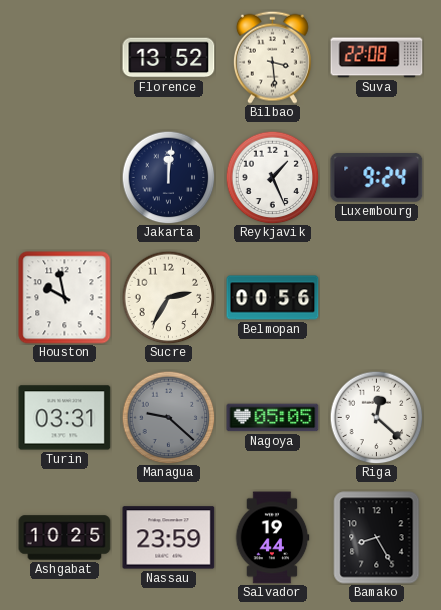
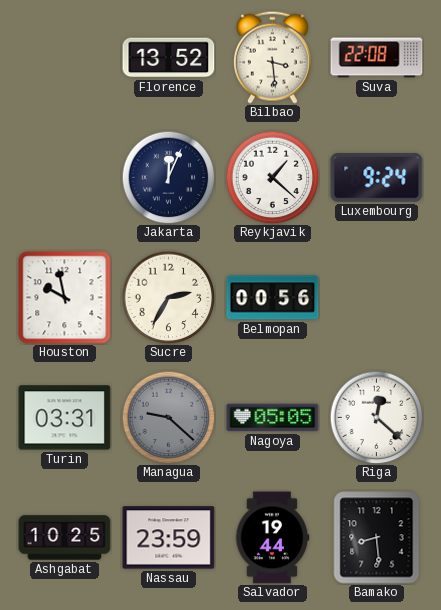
Jakarta: 12:01 -> 12:04
Reykjavik: 1:26 -> 1:22
Bamako: 8:25 -> 8:29
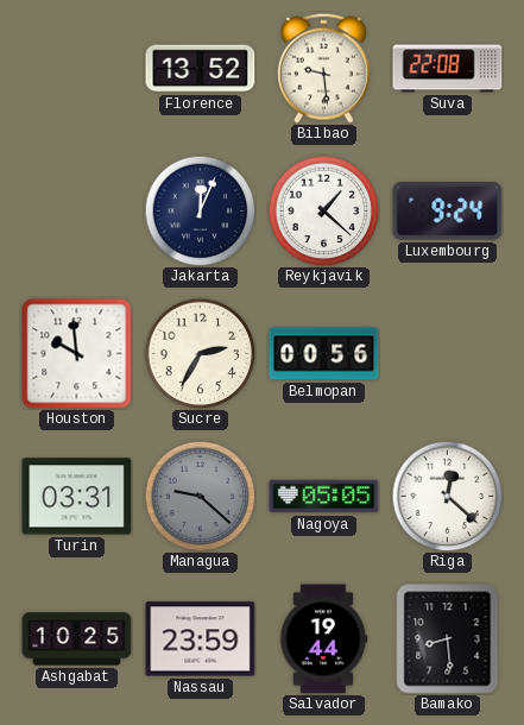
Bilbao: 3:29 -> 9:29
Houston: 9:58 -> 9:59
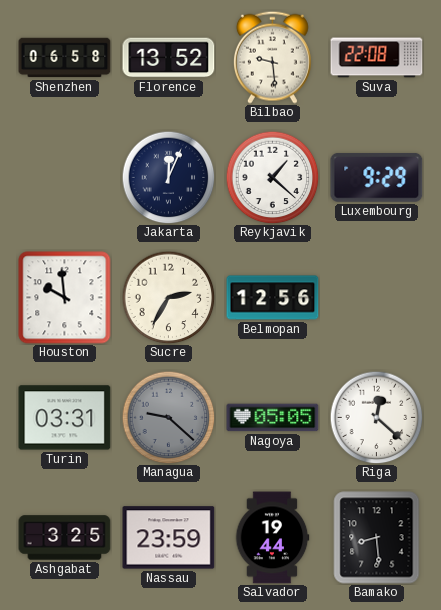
Shenzhen: none -> 06:58
Luxembourg: 9:24 -> 9:29
Belmopan: 00:56 -> 12:56
Ashgabat: 10:25 -> 3:25
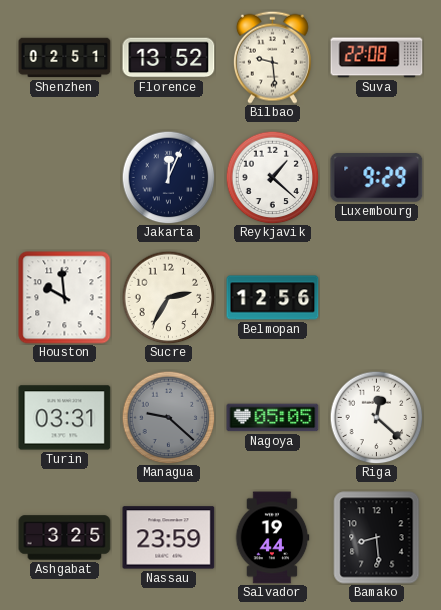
Shenzhen: 06:58 -> 02:51
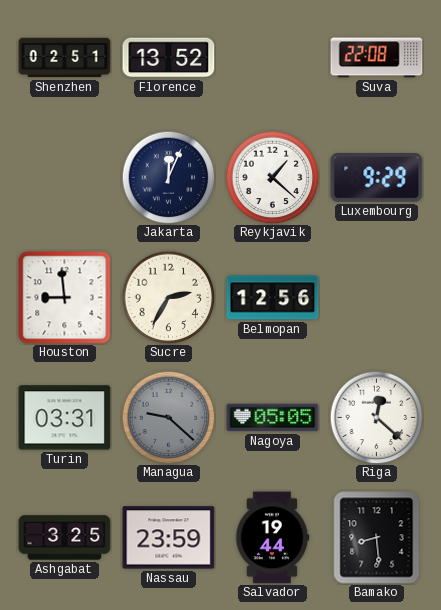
Bilbao: 9:29 -> none
Houston: 9:59 -> 8:59
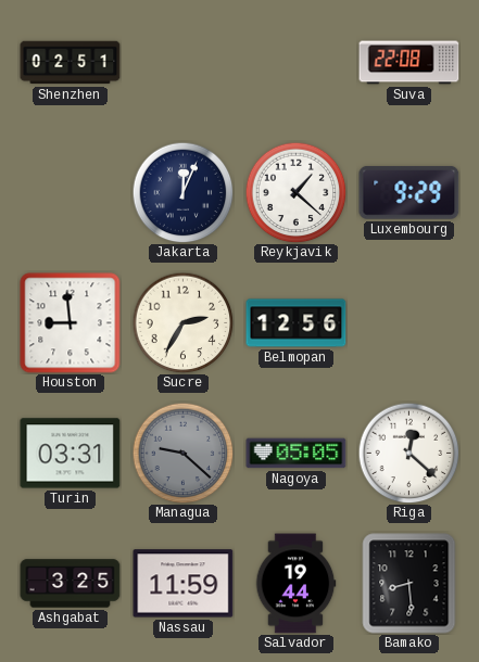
Florence: 13:52 -> none
Nassau: 23:59 -> 11:59
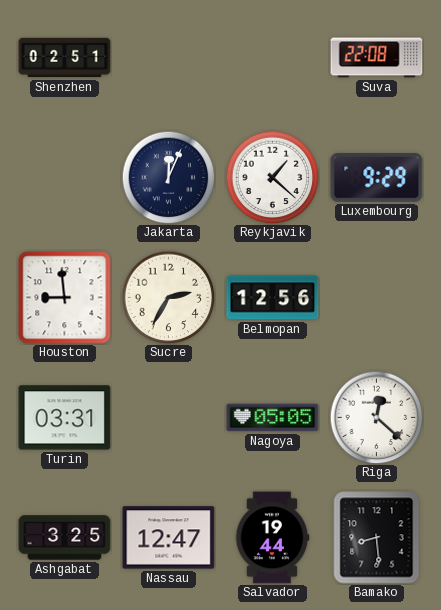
Managua: 9:22 -> none
Nassau: 11:59 -> 12:47
